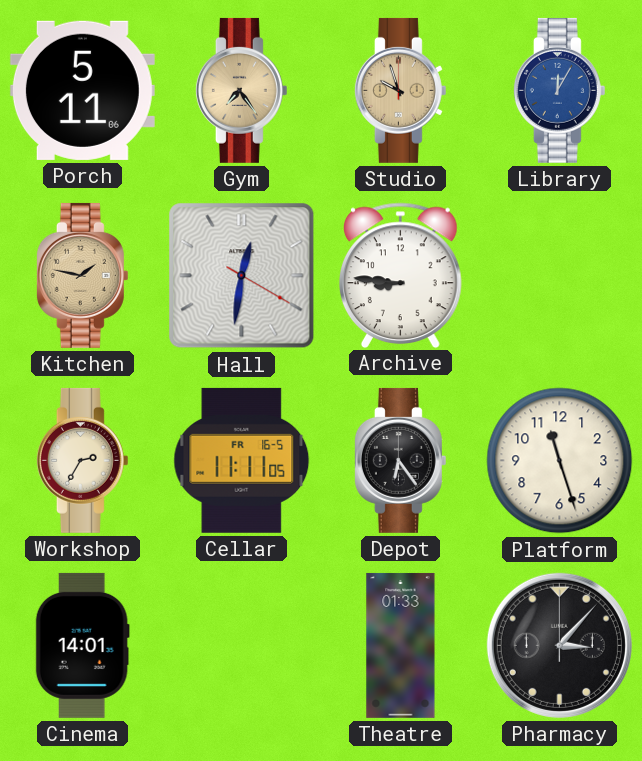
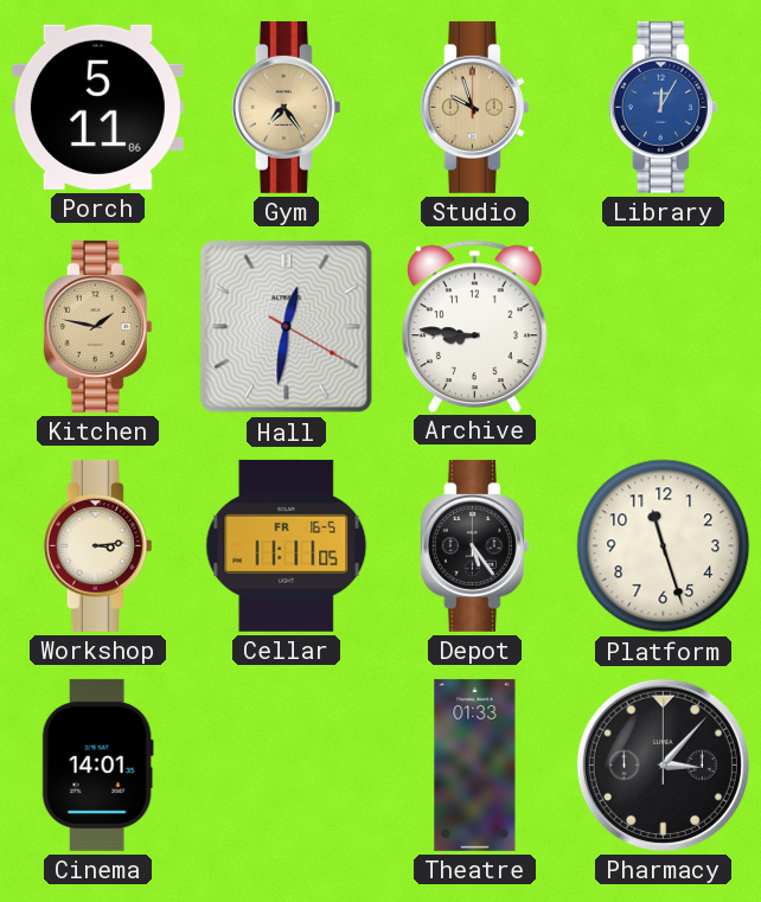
Workshop: 2:35 -> 3:14
Depot: 6:24 -> 5:24
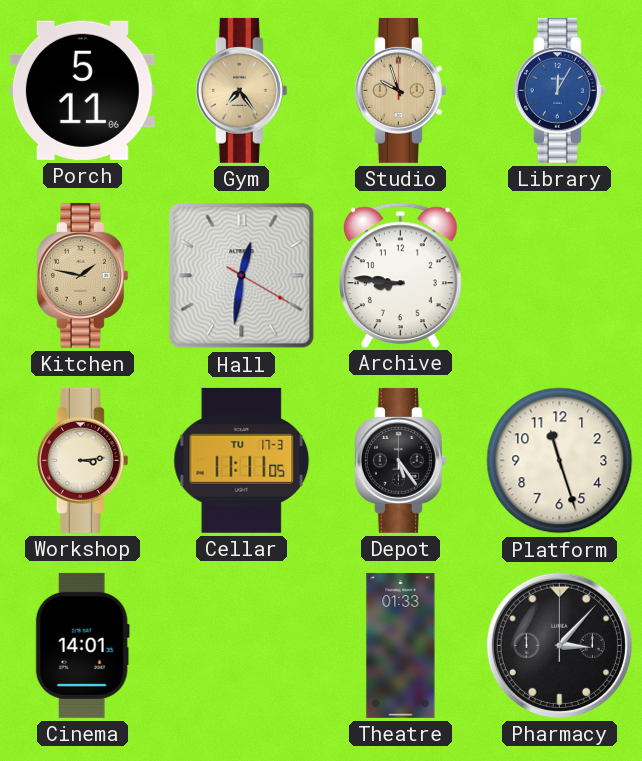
Cellar date: FR 16-5 -> TU 17-3
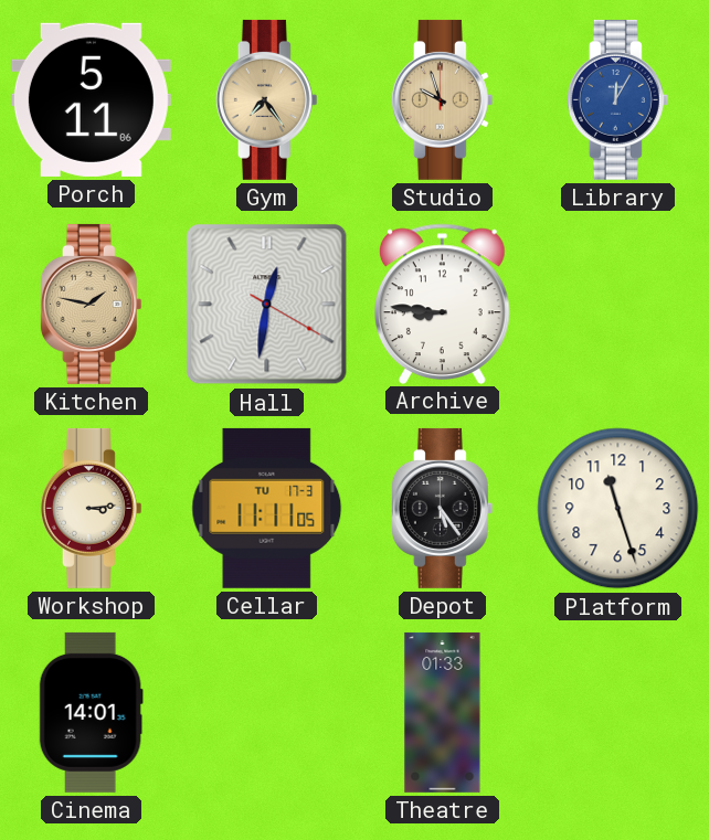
Pharmacy: 3:07 -> none
